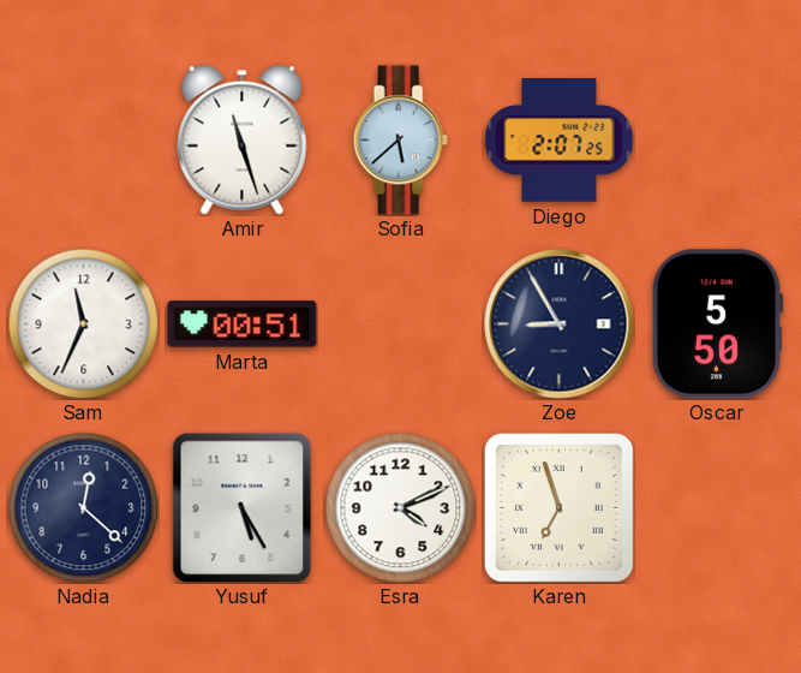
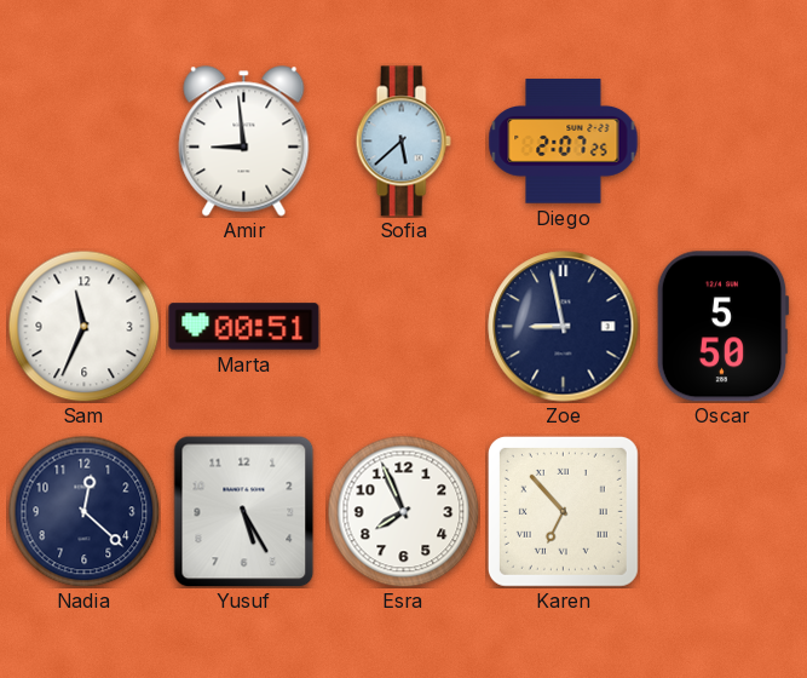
Amir: 11:27 -> 8:59
Zoe: 8:55 -> 8:58
Esra: 4:11 -> 7:56
Karen: 6:57 -> 6:53
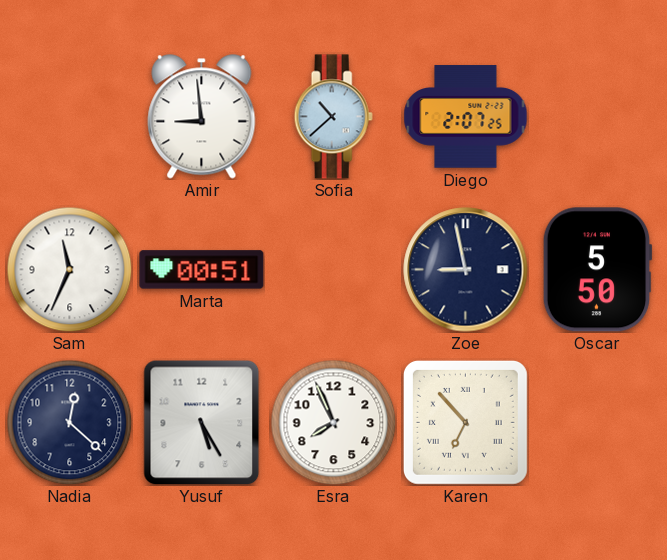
Sofia: 5:38 -> 10:38
